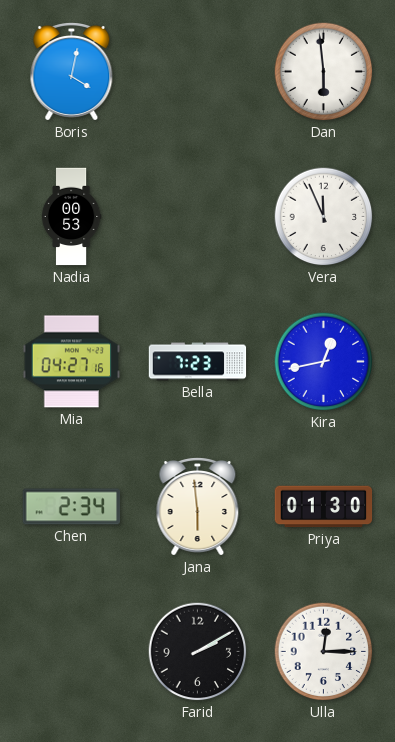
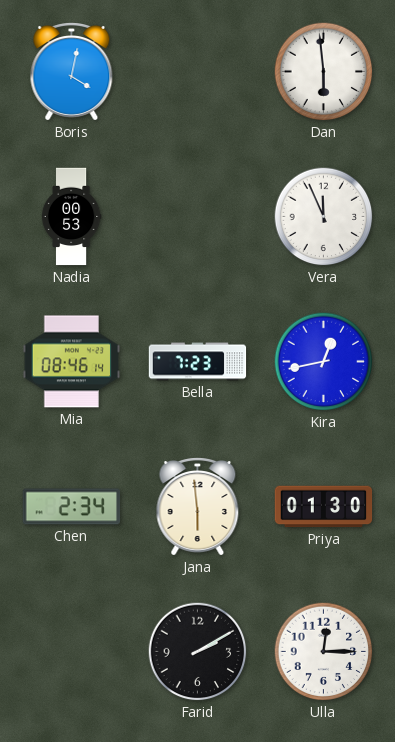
Mia: 04:27 -> 08:46
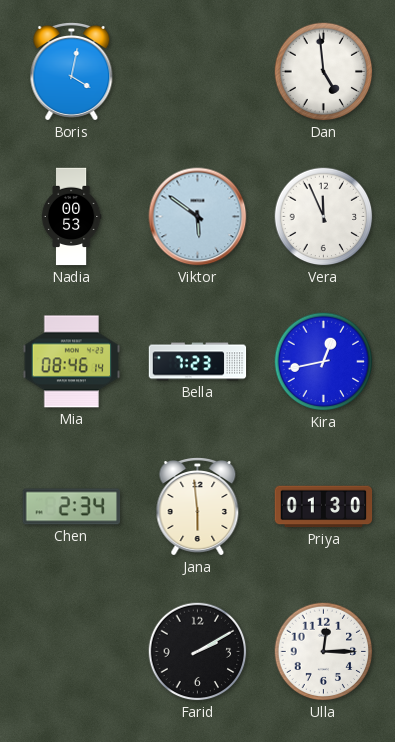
Dan: 5:59 -> 4:59
Viktor: none -> 5:51
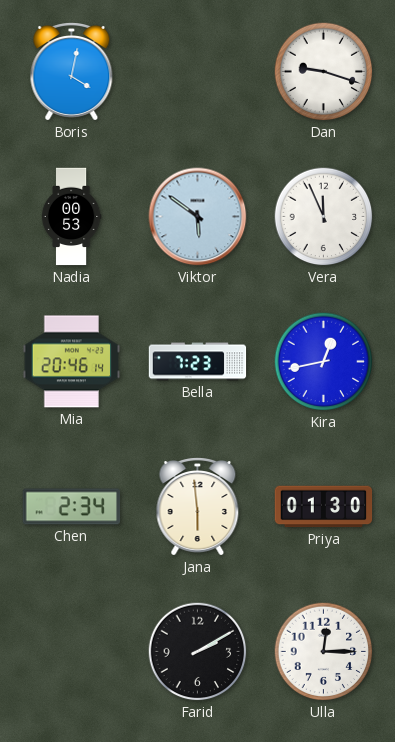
Dan: 4:59 -> 9:18
Mia: 08:46 -> 20:46
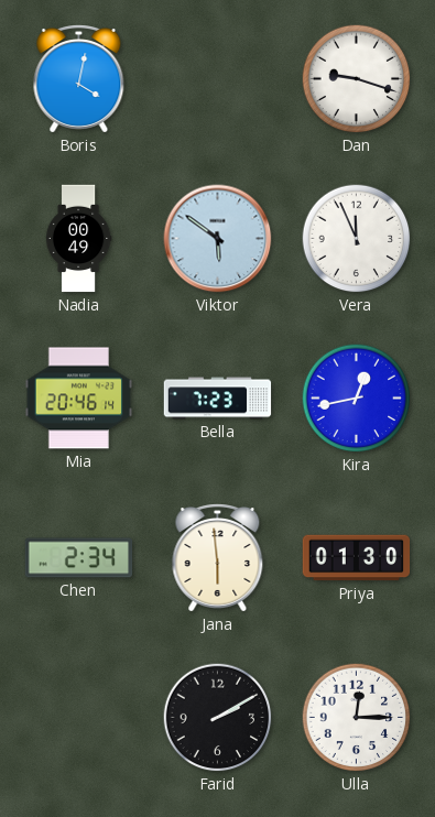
Nadia: 00:53 -> 00:49
